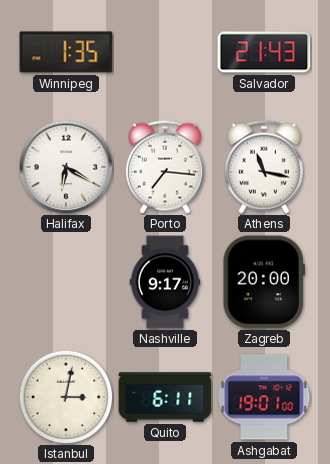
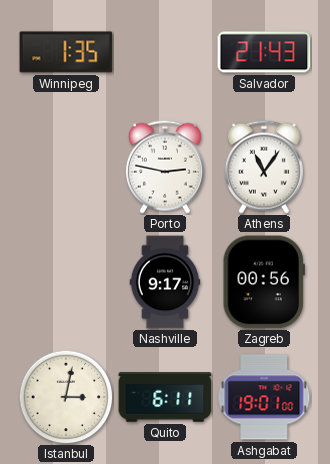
Halifax: 6:20 -> none
Porto: 7:16 -> 2:47
Athens: 11:17 -> 11:06
Zagreb: 20:00 -> 00:56
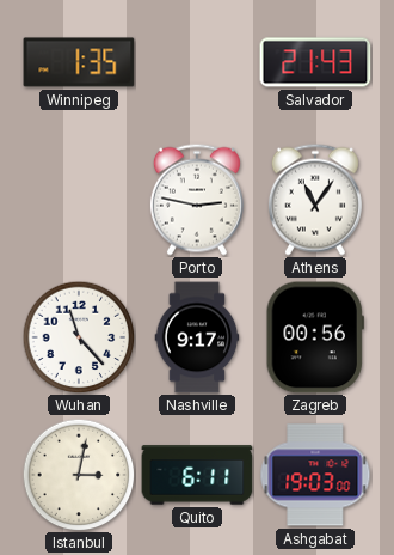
Wuhan: none -> 11:23
Ashgabat: 19:01 -> 19:03
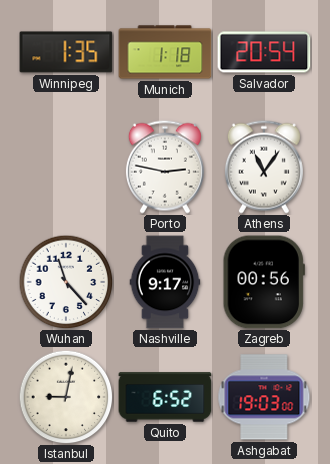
Munich: none -> 1:18
Salvador: 21:43 -> 20:54
Istanbul: 3:02 -> 9:02
Quito: 6:11 -> 6:52
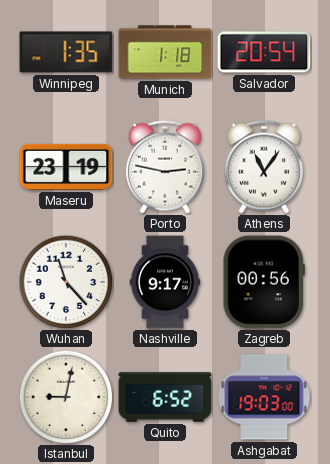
Maseru: none -> 23:19
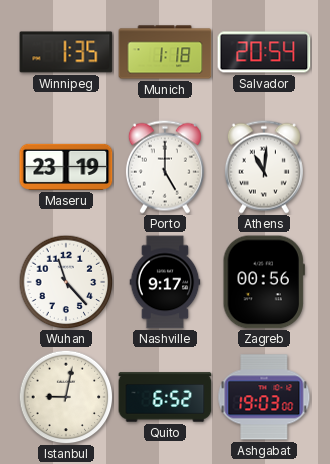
Porto: 2:47 -> 5:00
Athens: 11:06 -> 11:01
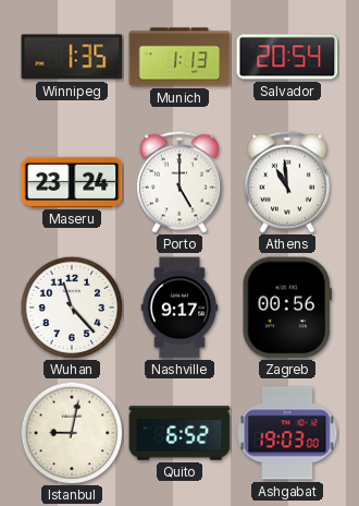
Munich: 1:18 -> 1:13
Maseru: 23:19 -> 23:24
Athens: 11:01 -> 10:59
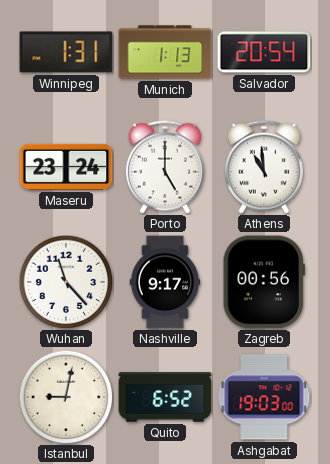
Winnipeg: 1:35 -> 1:31
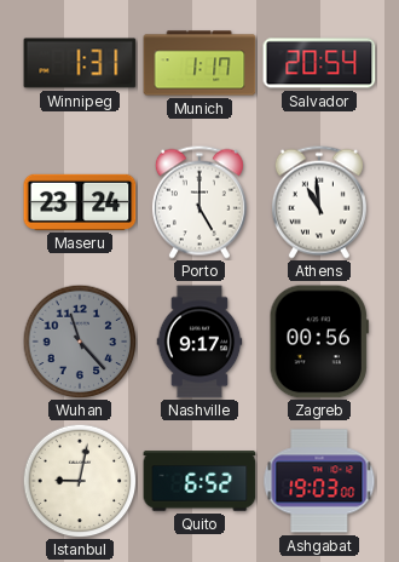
Munich: 1:13 -> 1:17
Wuhan dial: white -> grey
